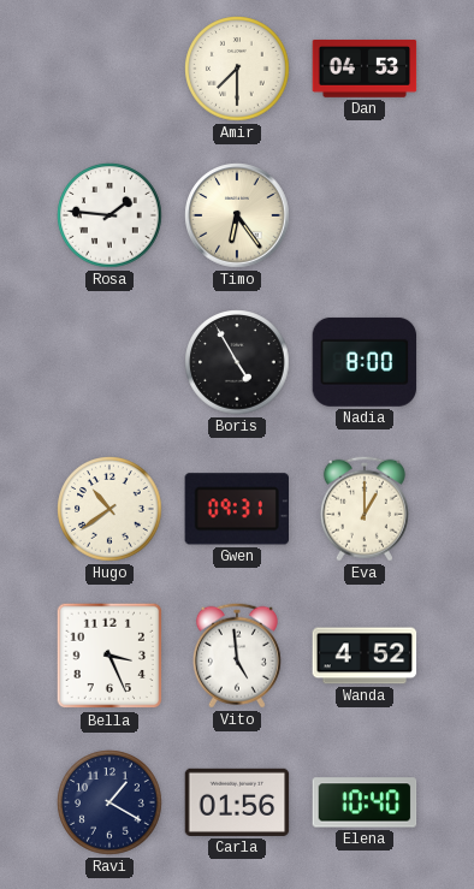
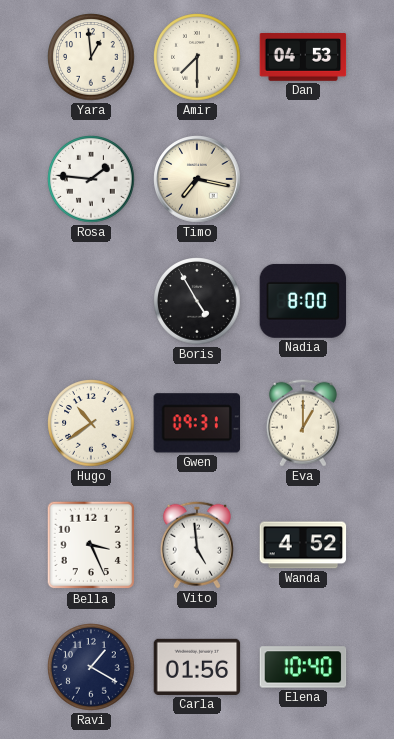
Yara: none -> 12:59
Timo: 6:24 -> 7:17
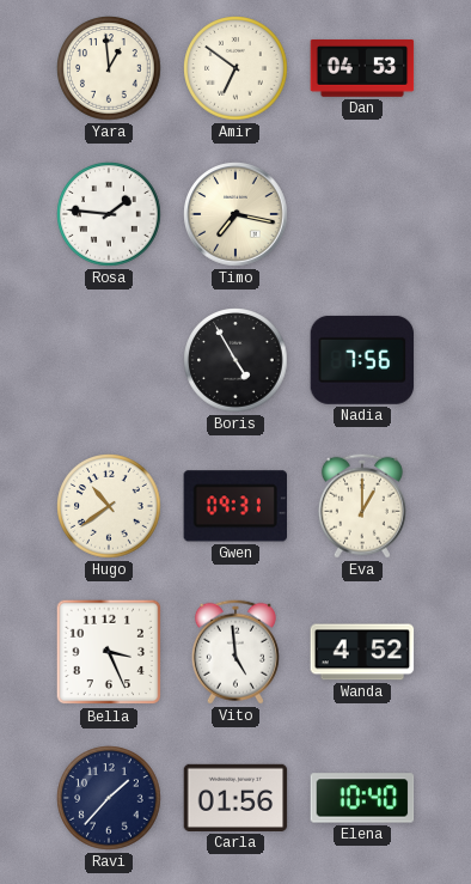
Amir: 7:30 -> 6:51
Nadia: 8:00 -> 7:56
Ravi: 1:20 -> 1:37
